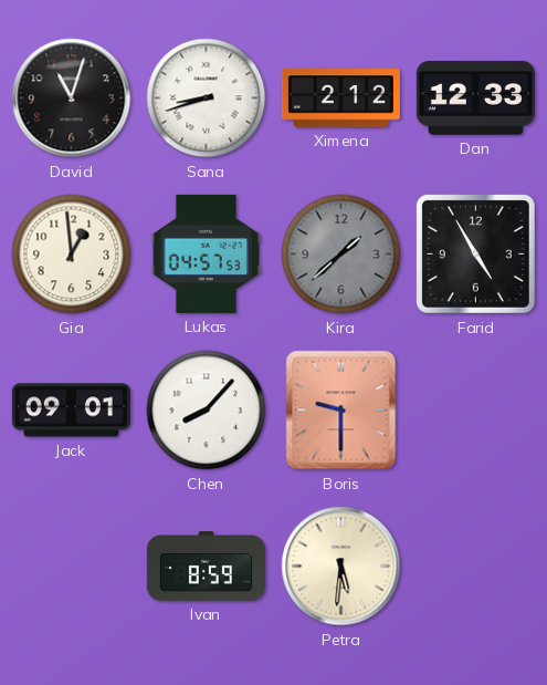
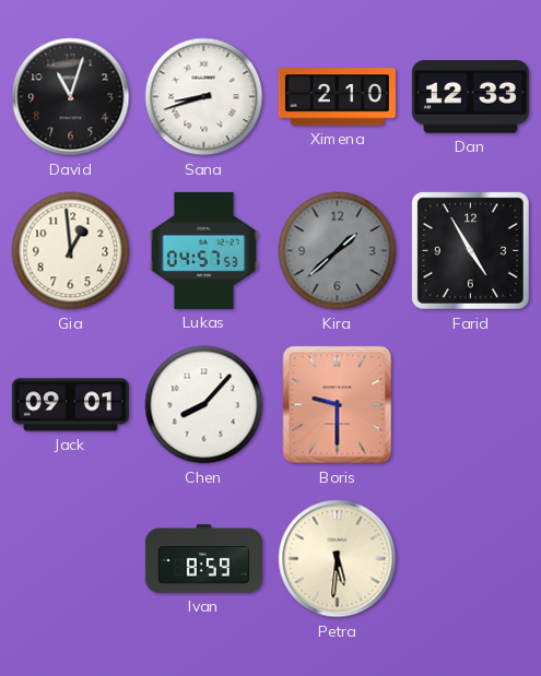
Ximena: 2:12 -> 2:10
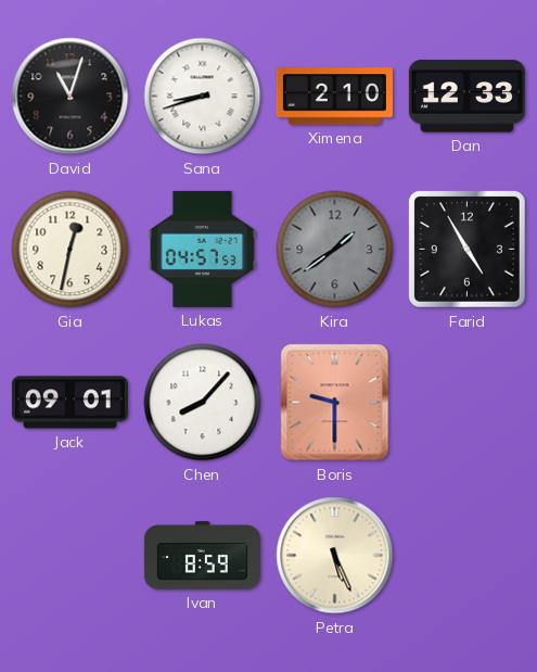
Gia: 12:59 -> 12:32
Kira: 1:38 -> 1:39
Petra: 5:31 -> 5:26
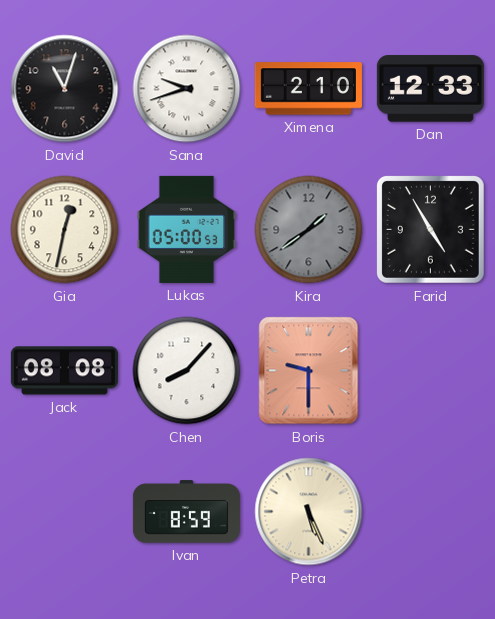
Sana: 8:42 -> 9:42
Lukas: 04:57 -> 05:00
Jack: 09:01 -> 08:08
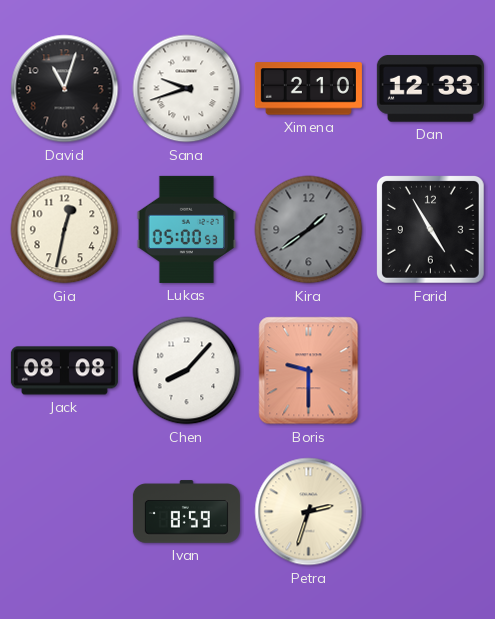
Petra: 5:26 -> 2:33
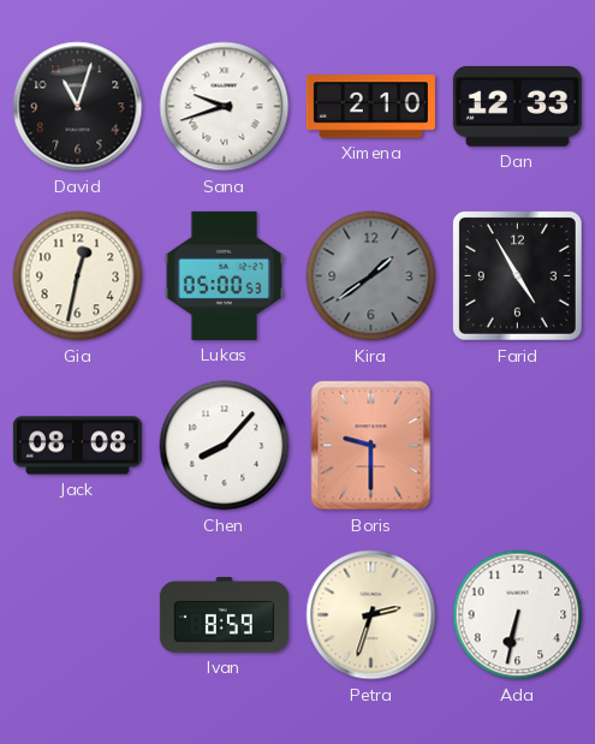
Ada: none -> 6:32
